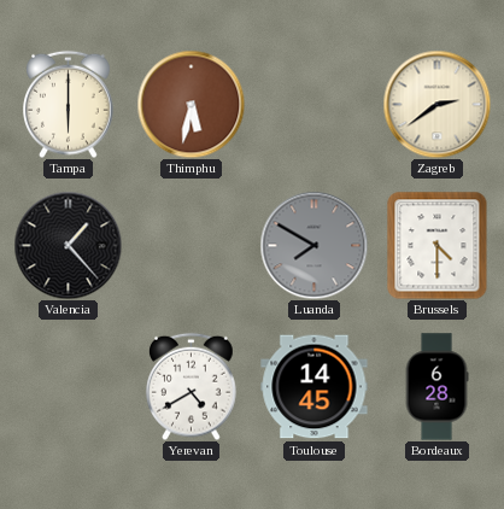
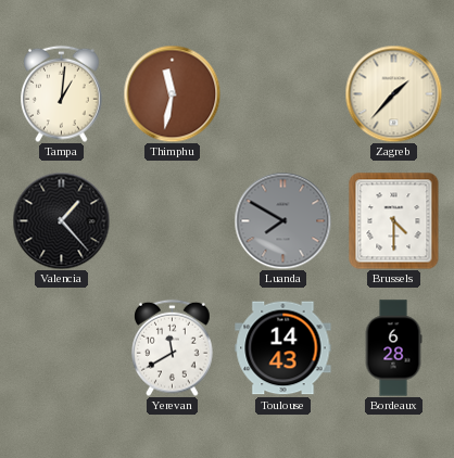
Tampa: 6:00 -> 1:01
Thimphu: 5:32 -> 11:32
Zagreb: 2:39 -> 1:37
Yerevan: 4:40 -> 11:40
Toulouse: 14:45 -> 14:43
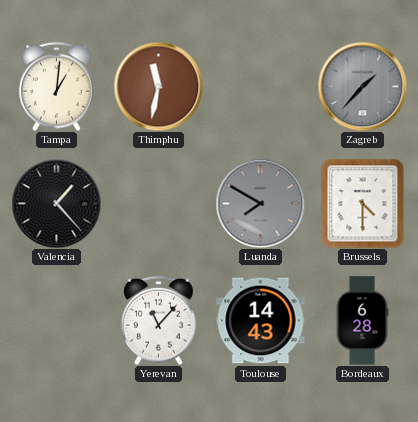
Zagreb dial: cream -> grey
Yerevan: 11:40 -> 11:07
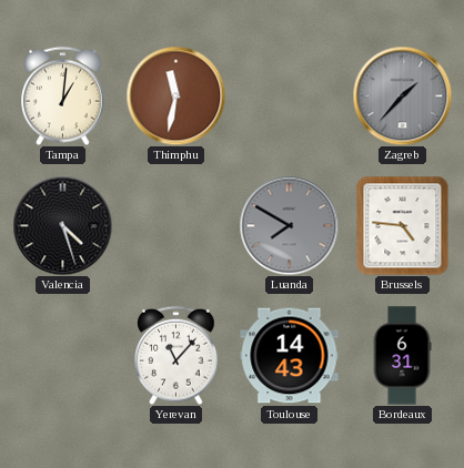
Valencia: 1:23 -> 4:27
Brussels: 4:30 -> 4:46
Bordeaux: 6:28 -> 6:31
